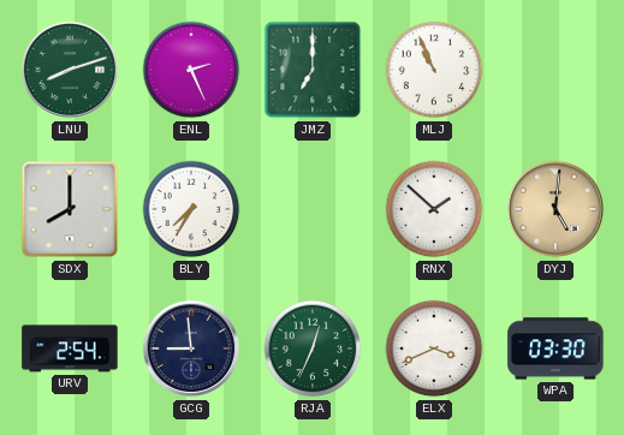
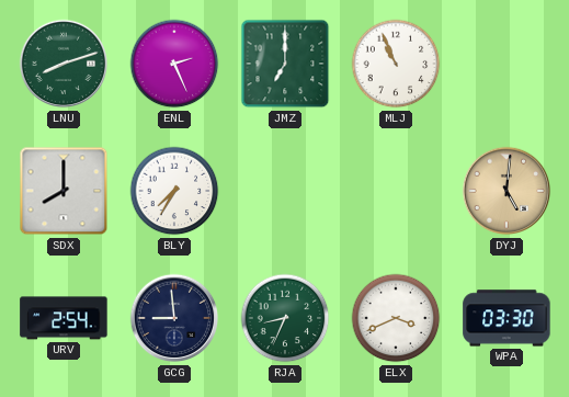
RNX: 1:52 -> none
RJA: 12:34 -> 8:34
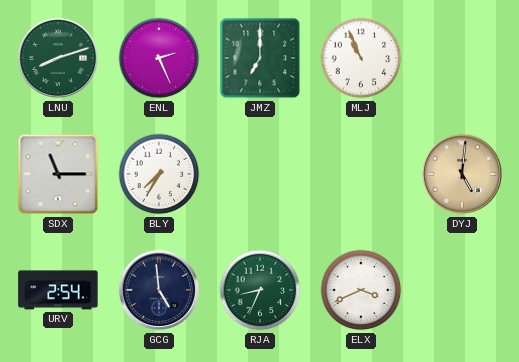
SDX: 8:00 -> 11:15
GCG: 8:59 -> 4:59
WPA: 03:30 -> none
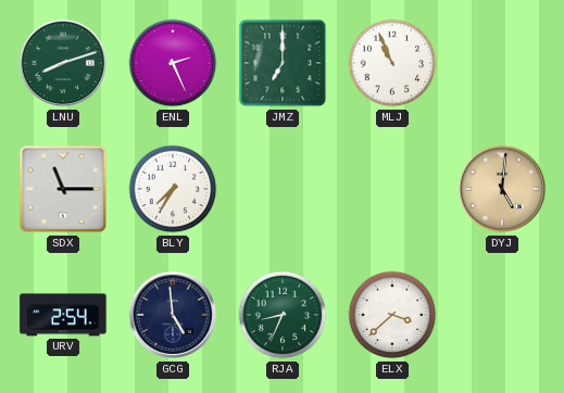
ELX: 3:41 -> 3:38
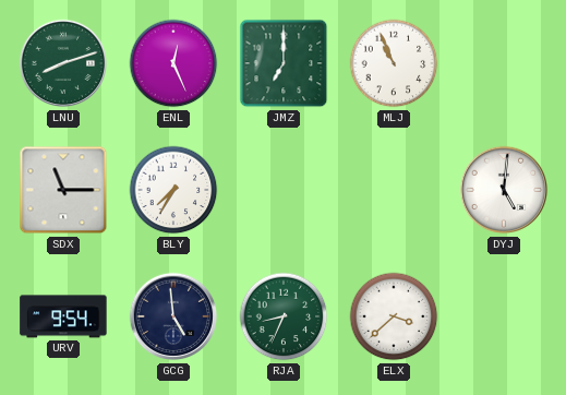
ENL: 2:26 -> 12:26
DYJ dial: champagne -> white
URV: 2:54 -> 9:54
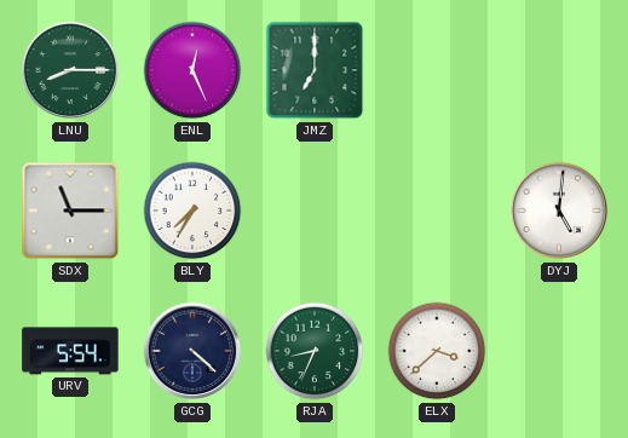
LNU: 8:12 -> 8:15
MLJ: 10:56 -> none
URV: 9:54 -> 5:54
GCG: 4:59 -> 4:22
